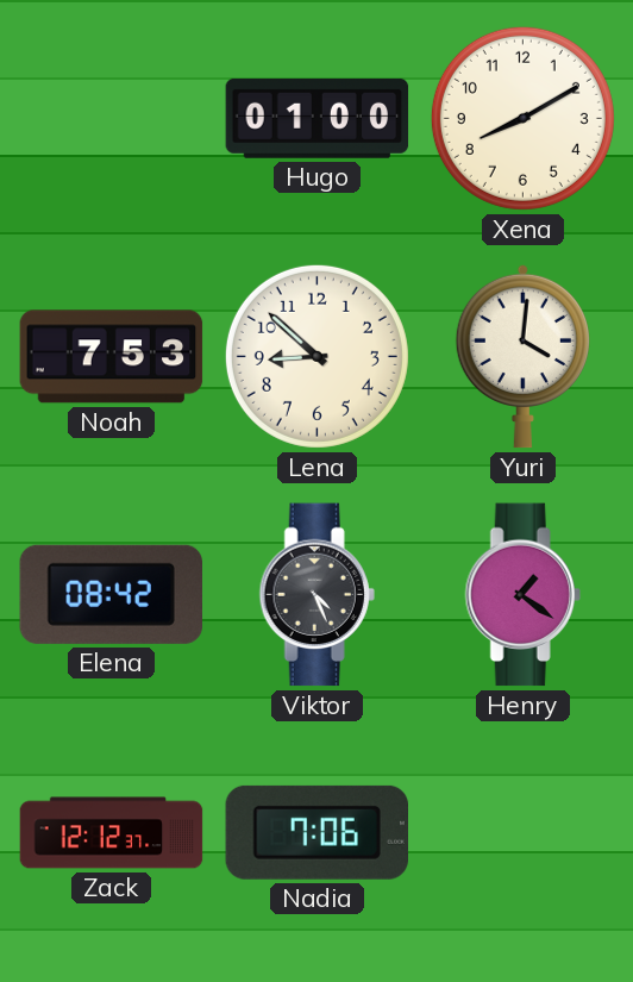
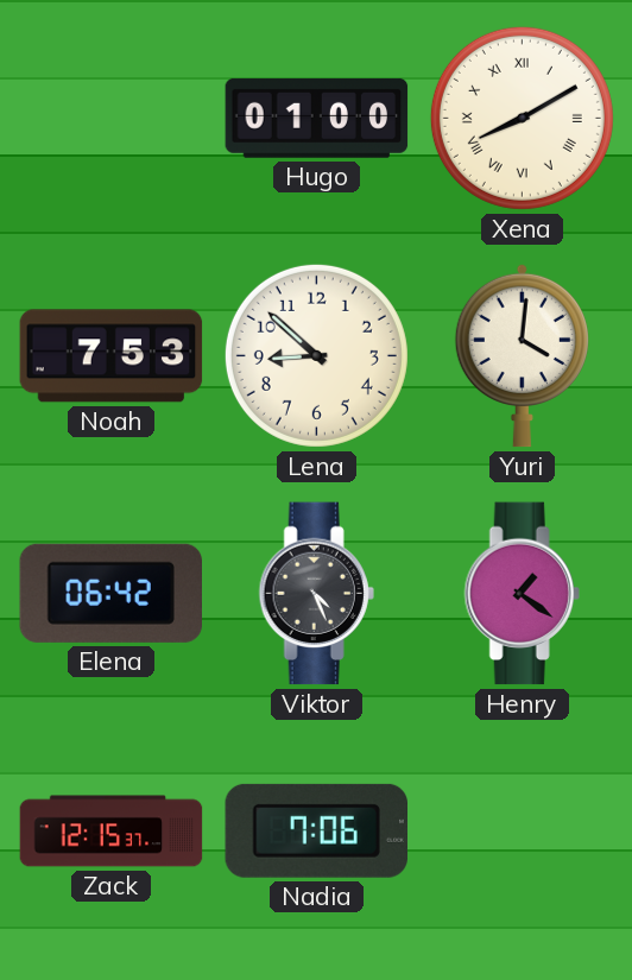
Xena numerals: Arabic -> Roman
Elena: 08:42 -> 06:42
Zack: 12:12 -> 12:15
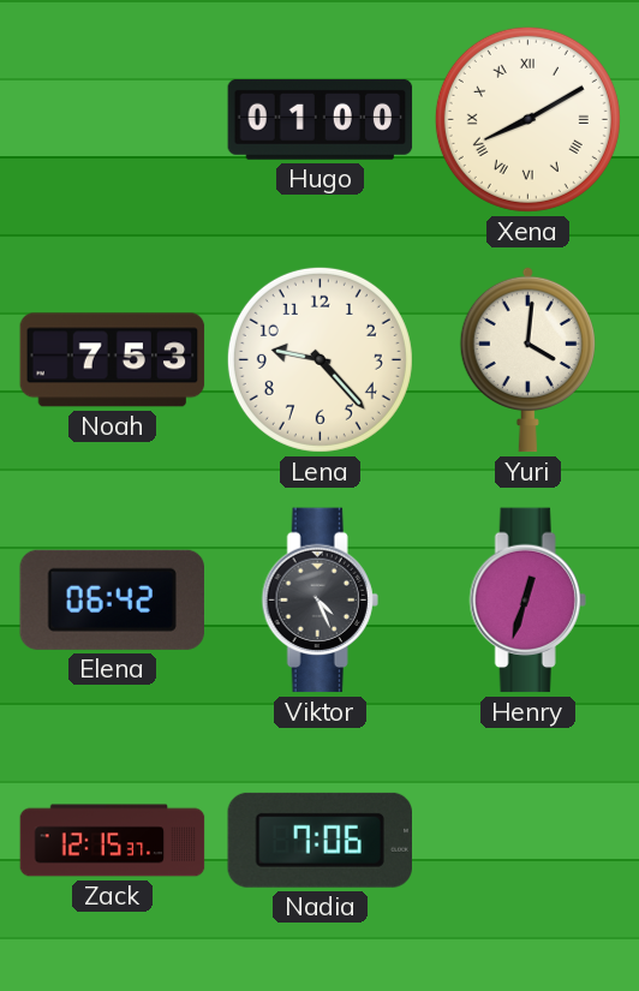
Lena: 8:52 -> 9:23
Henry: 1:21 -> 12:33
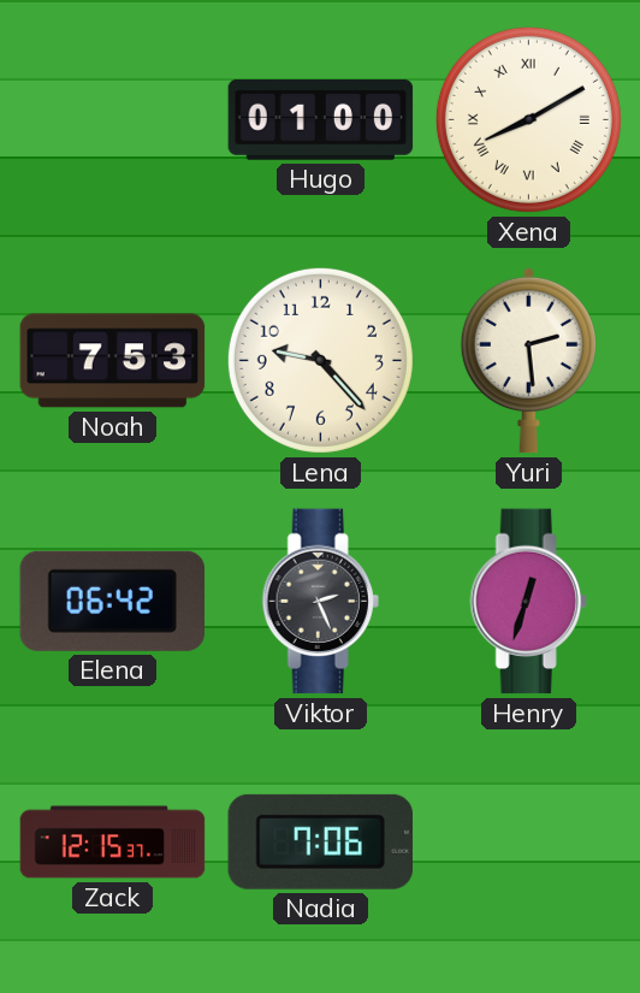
Yuri: 4:01 -> 2:29
Viktor: 4:26 -> 2:26
